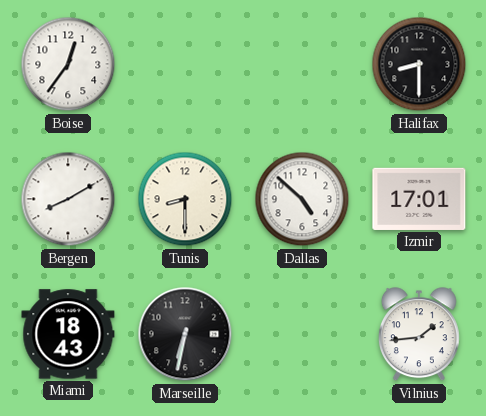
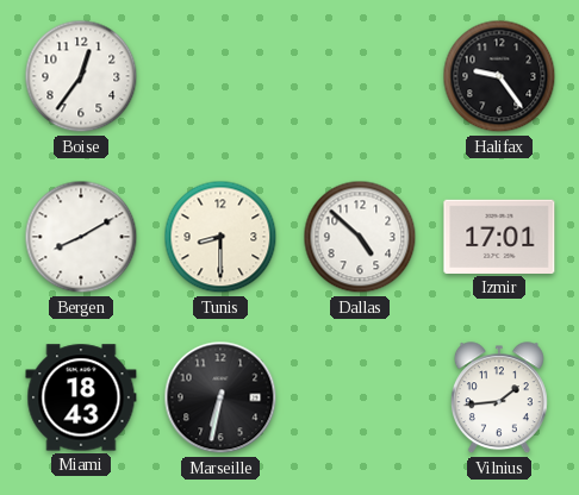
Halifax: 8:30 -> 9:24
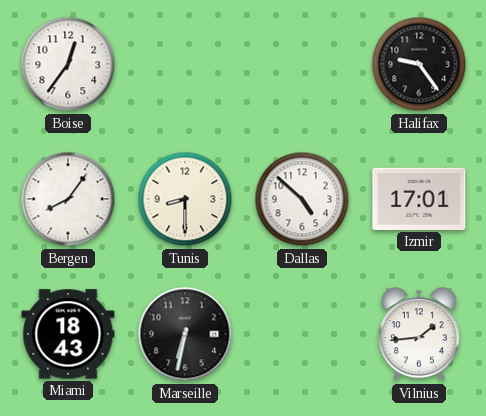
Bergen: 8:10 -> 8:06
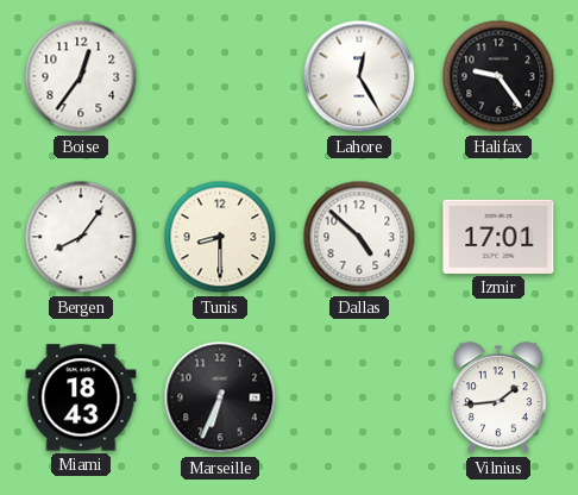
Lahore: none -> 12:25
Marseille: 6:32 -> 6:34
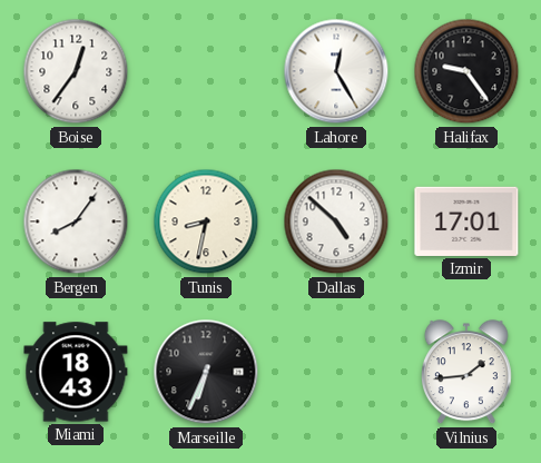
Tunis: 8:30 -> 8:32
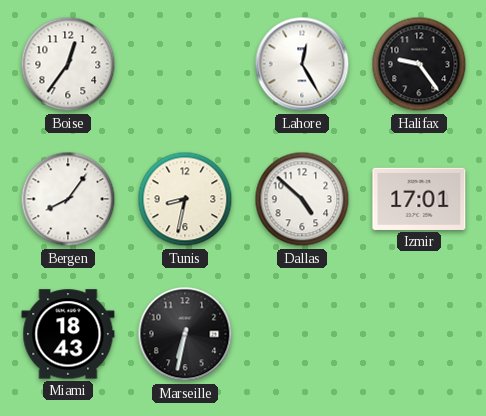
Marseille: 6:34 -> 6:32
Vilnius: 1:44 -> none
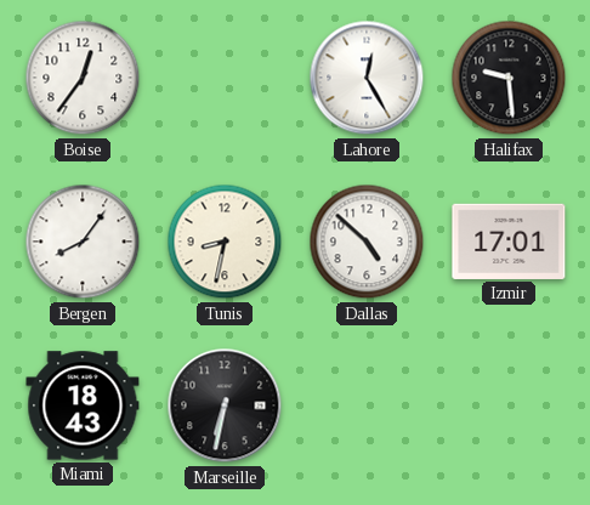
Halifax: 9:24 -> 9:29
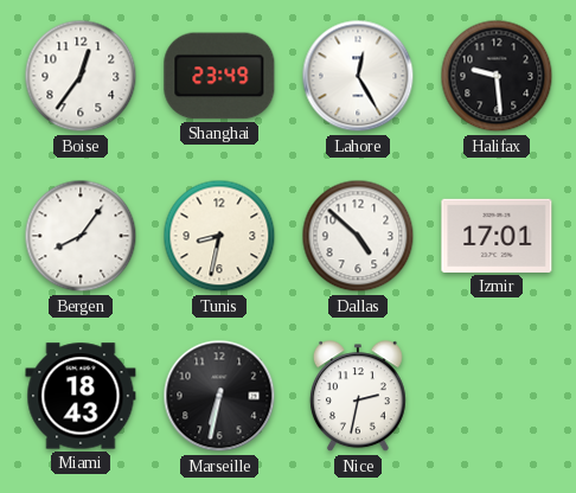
Shanghai: none -> 23:49
Nice: none -> 2:32
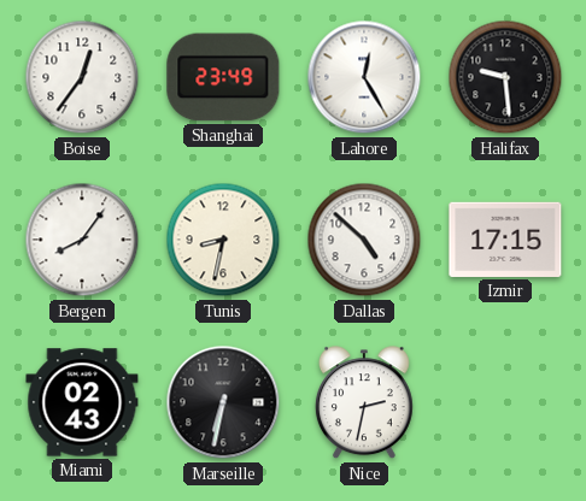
Izmir: 17:01 -> 17:15
Miami: 18:43 -> 02:43
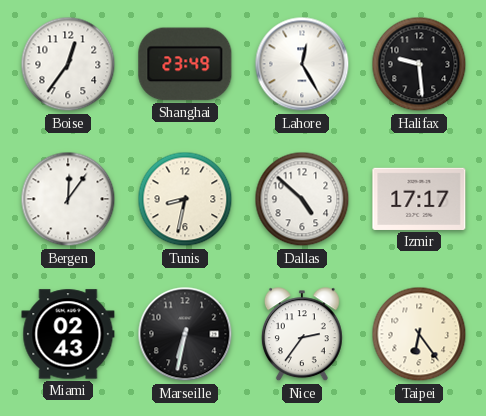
Bergen: 8:06 -> 12:06
Izmir: 17:15 -> 17:17
Nice: 2:32 -> 2:36
Taipei: none -> 6:24
